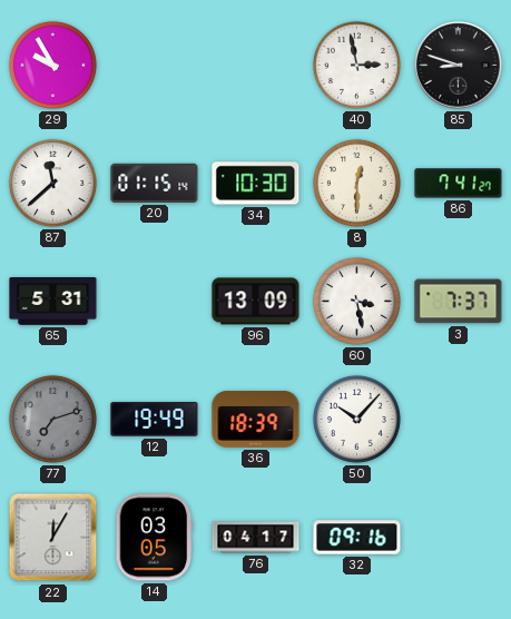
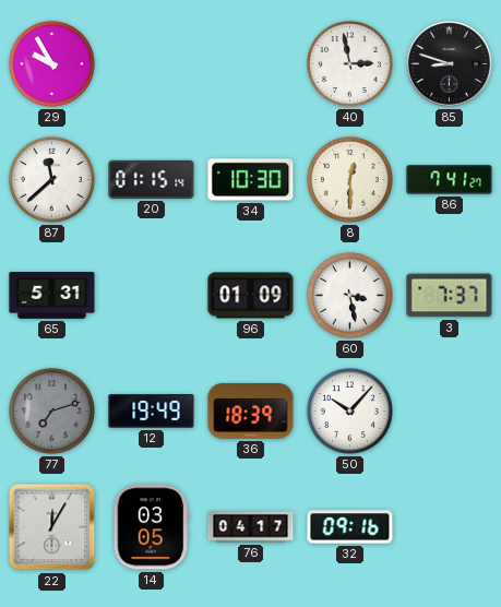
96: 13:09 -> 01:09
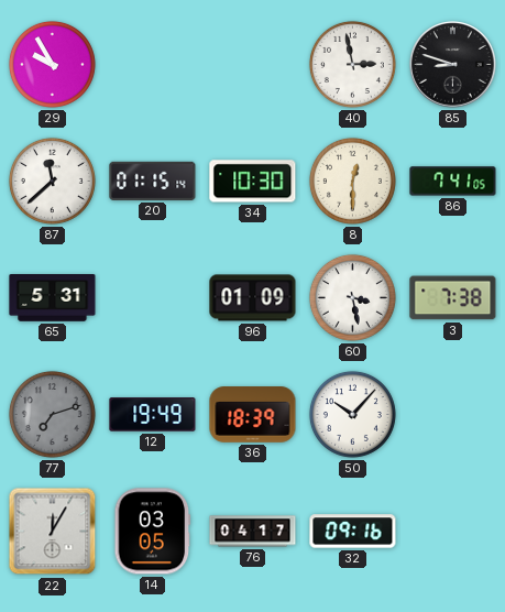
86: 7:41:27 -> 7:41:05
3: 7:37 -> 7:38
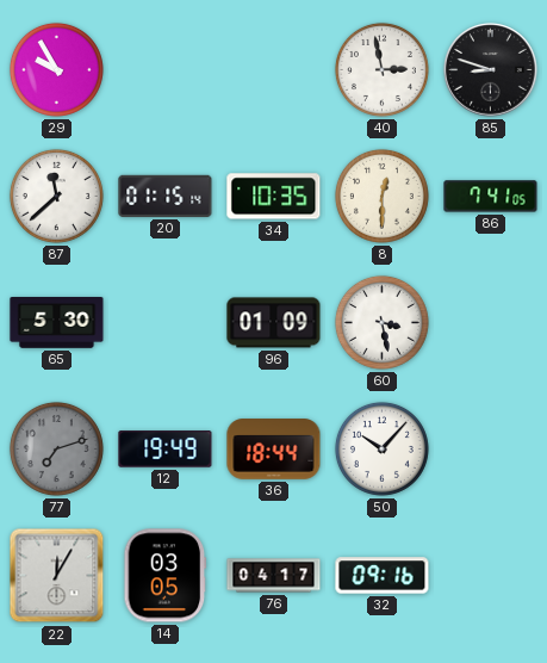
34: 10:30 -> 10:35
65: 5:31 -> 5:30
3: 7:38 -> none
36: 18:39 -> 18:44
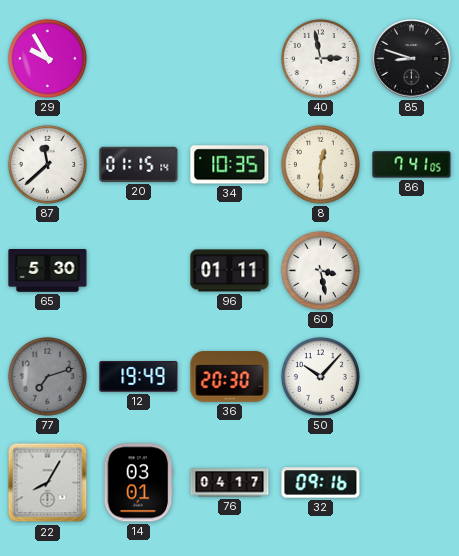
96: 01:09 -> 01:11
36: 18:44 -> 20:30
22: 12:05 -> 8:05
14: 03:05 -> 03:01
